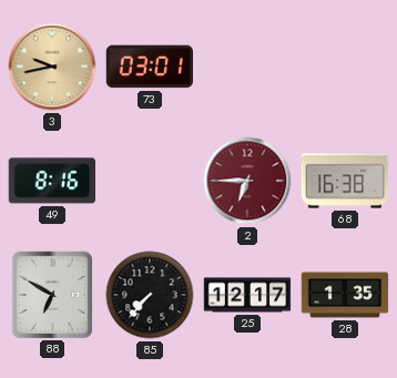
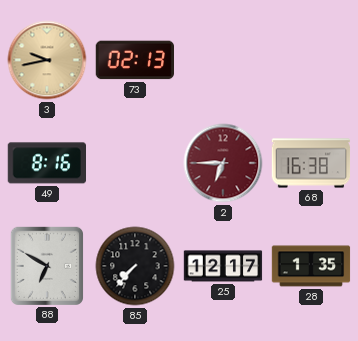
73: 03:01 -> 02:13
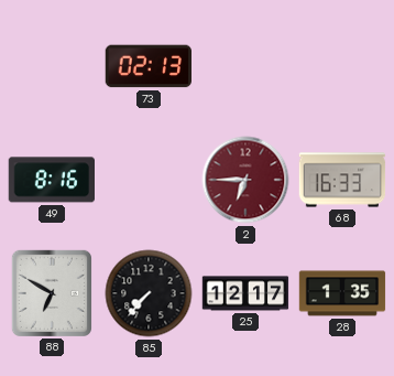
3: 9:43 -> none
68: 16:38 -> 16:33
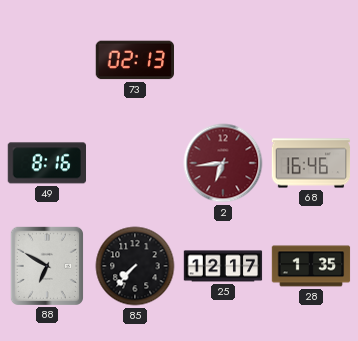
2: 6:45 -> 6:44
68: 16:33 -> 16:46
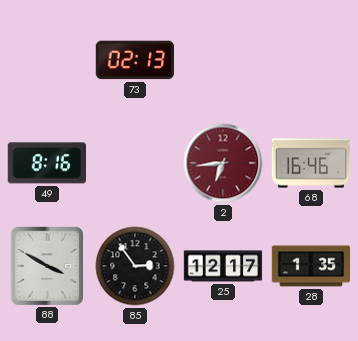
88: 6:50 -> 3:50
85: 7:37 -> 2:54
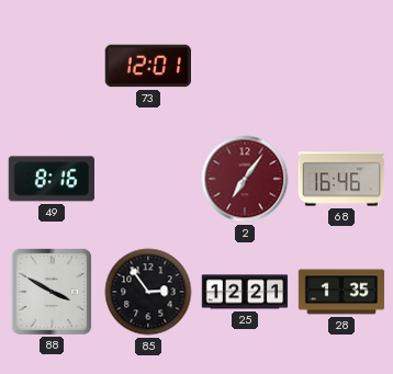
73: 02:13 -> 12:01
2: 6:44 -> 7:06
25: 12:17 -> 12:21
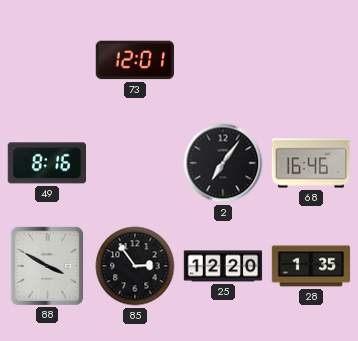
2 dial: burgundy -> black
25: 12:21 -> 12:20
